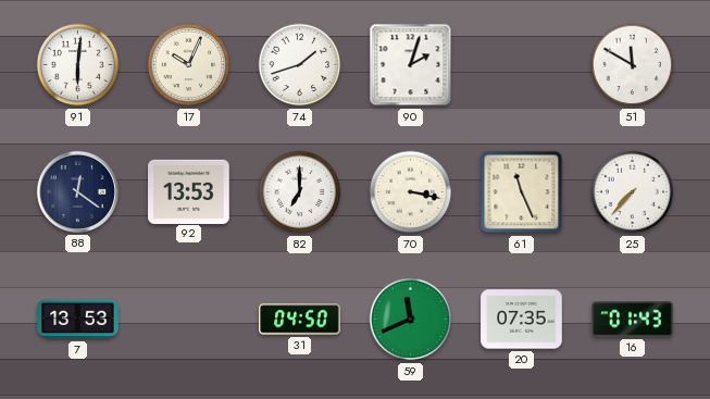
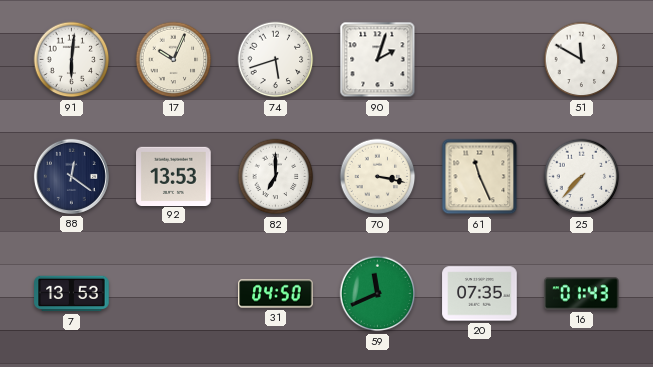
74: 1:42 -> 5:42
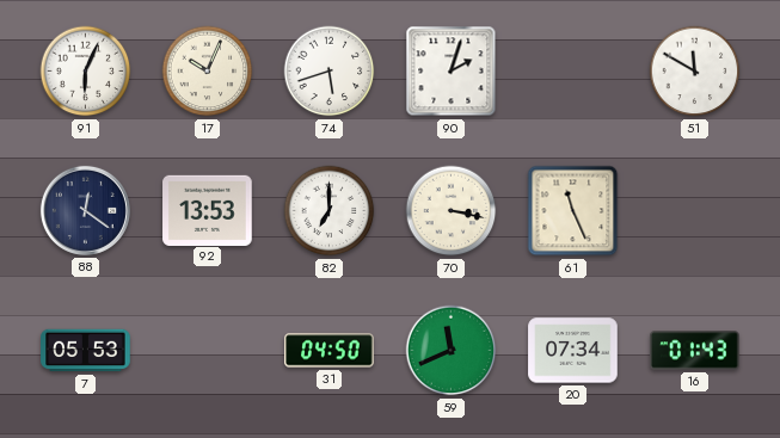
91: 6:01 -> 6:04
25: 7:37 -> none
7: 13:53 -> 05:53
20: 07:35 -> 07:34
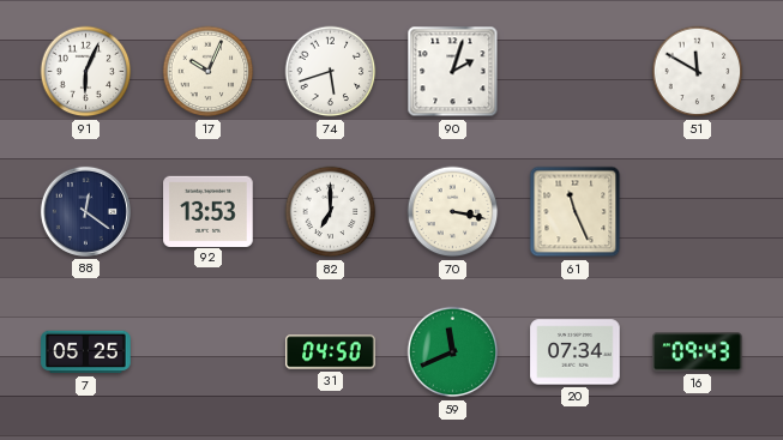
7: 05:53 -> 05:25
16: 01:43 -> 09:43
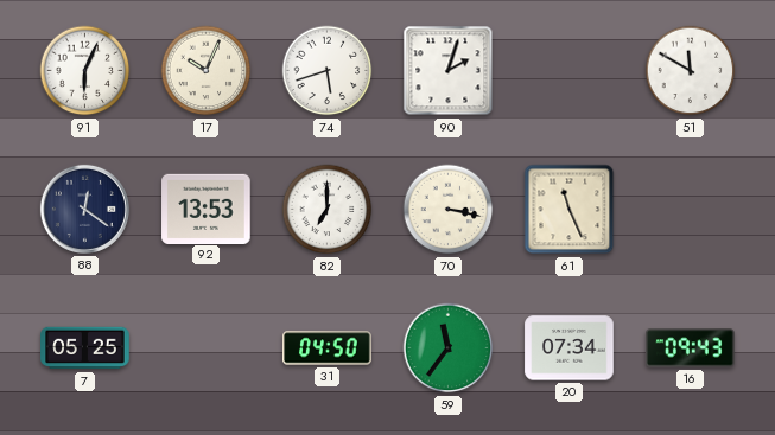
59: 11:41 -> 11:36
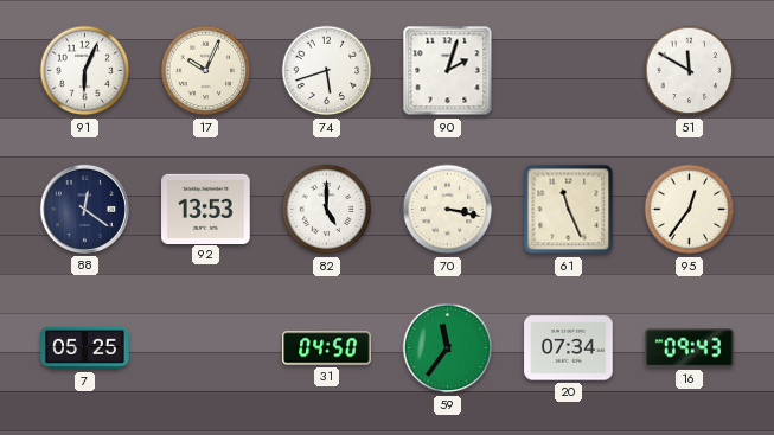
82: 7:00 -> 5:00
95: none -> 12:36
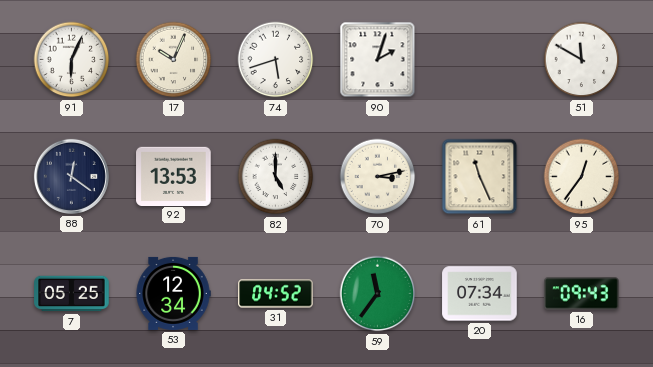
70: 3:17 -> 3:13
53: none -> 12:34
31: 04:50 -> 04:52
